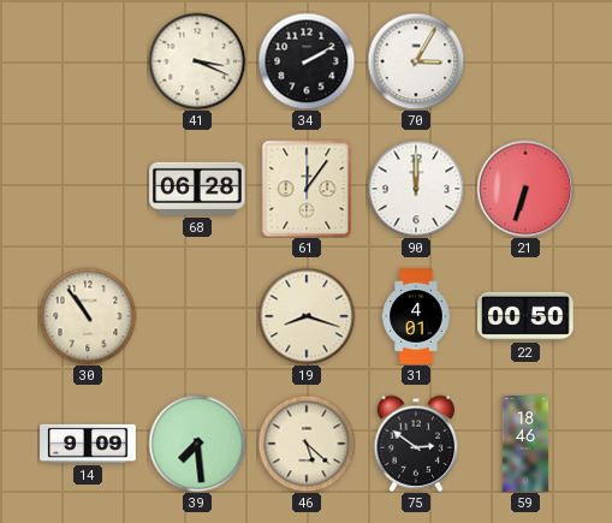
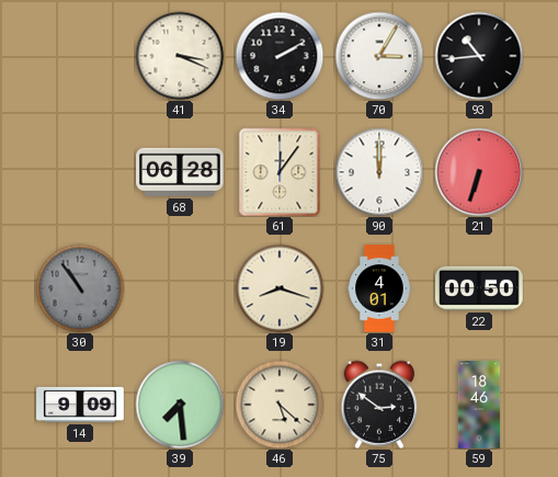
93: none -> 10:44
30 dial: cream -> grey
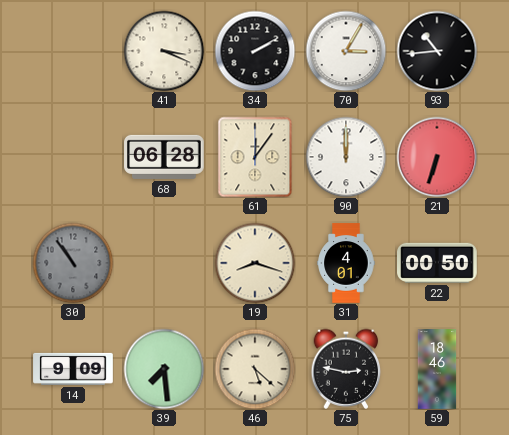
75: 2:51 -> 2:47
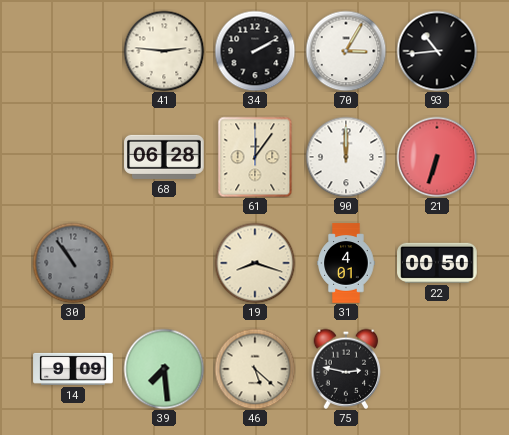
41: 3:19 -> 2:46
59: 18:46 -> none
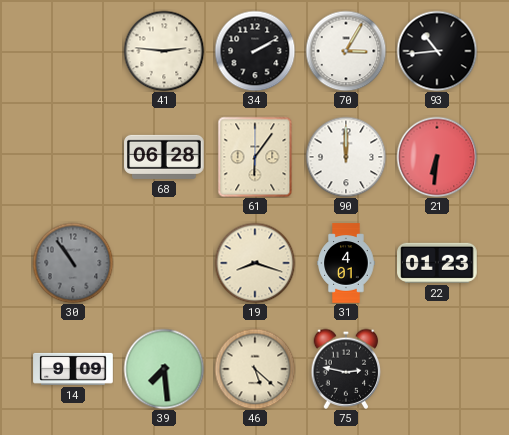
61: 12:06 -> 6:06
21: 6:33 -> 6:31
22: 00:50 -> 01:23
